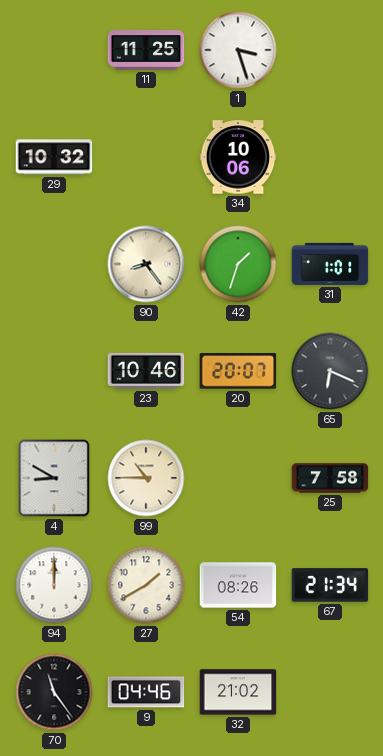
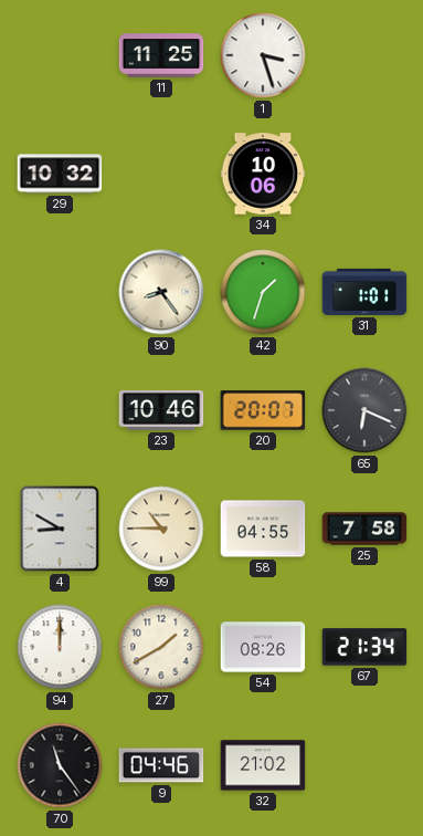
58: none -> 04:55
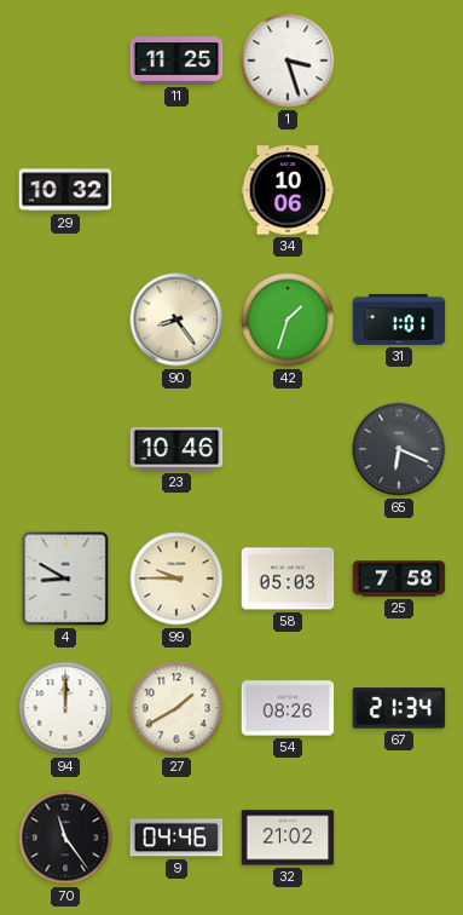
20: 20:07 -> none
99: 10:45 -> 9:45
58: 04:55 -> 05:03
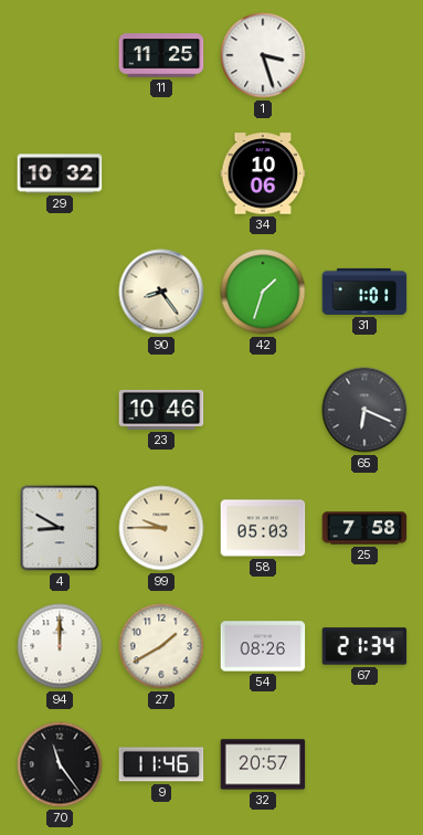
9: 04:46 -> 11:46
32: 21:02 -> 20:57
